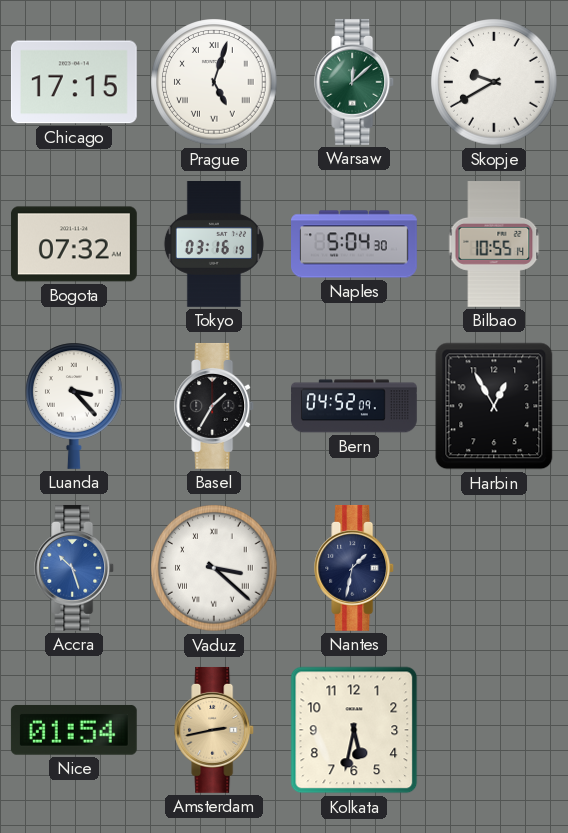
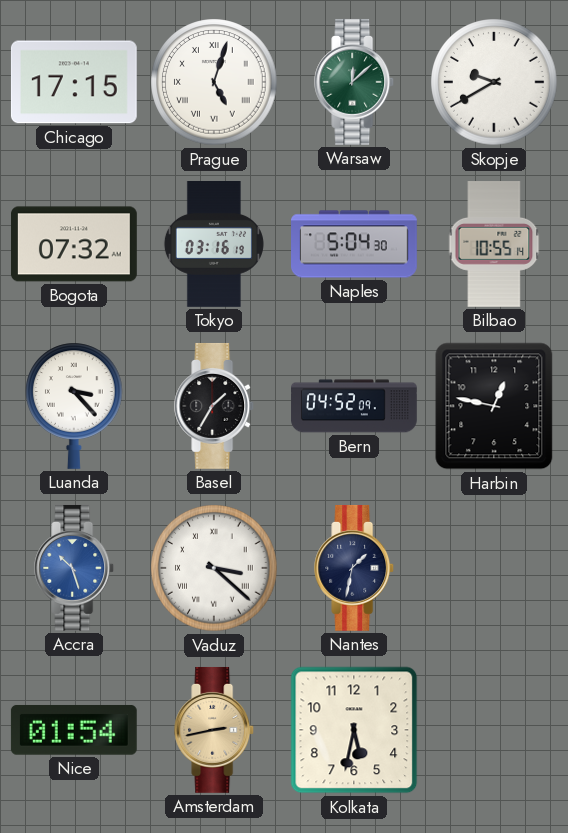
Harbin: 12:55 -> 12:47
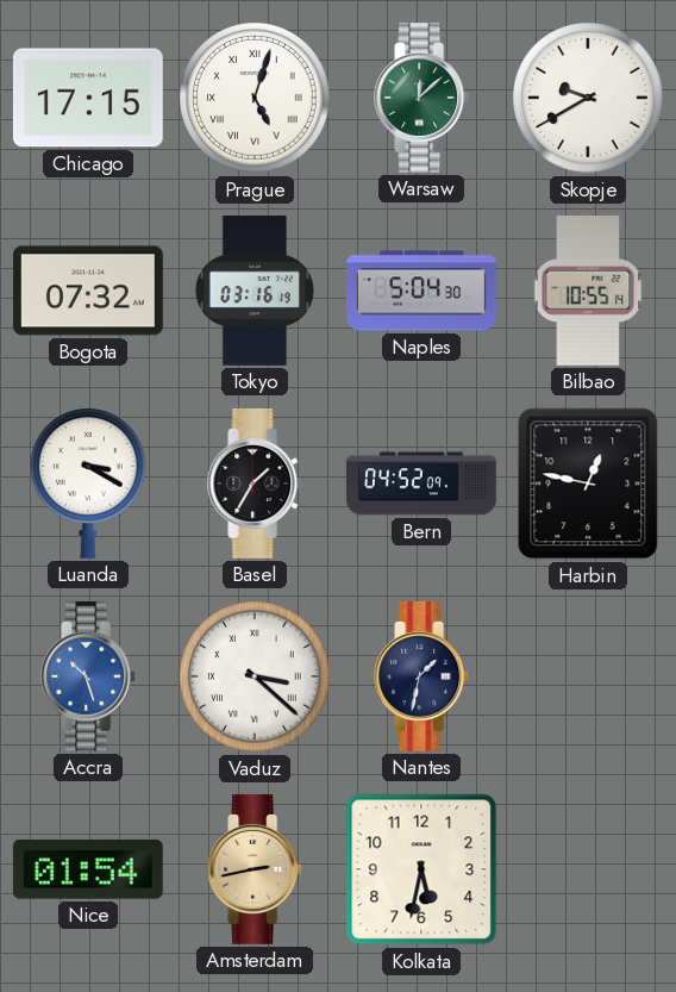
Luanda: 3:23 -> 3:20
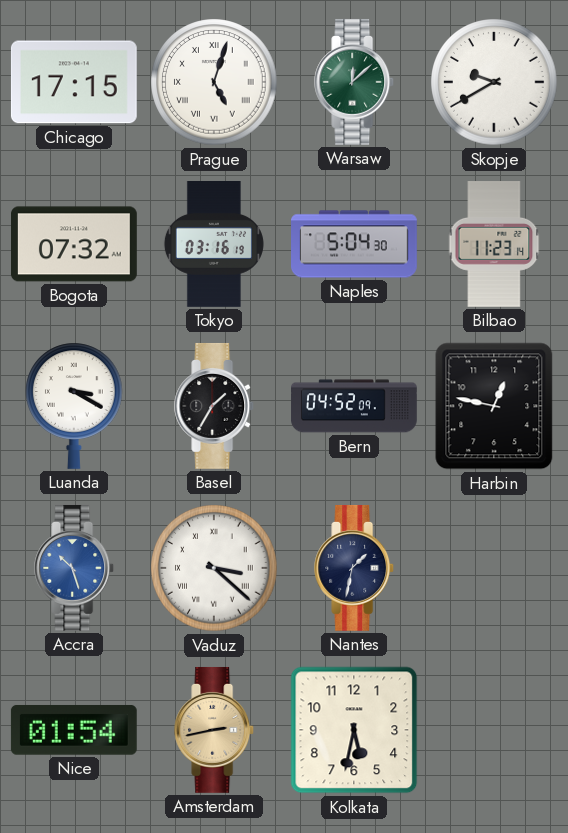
Bilbao: 10:55 -> 11:23
